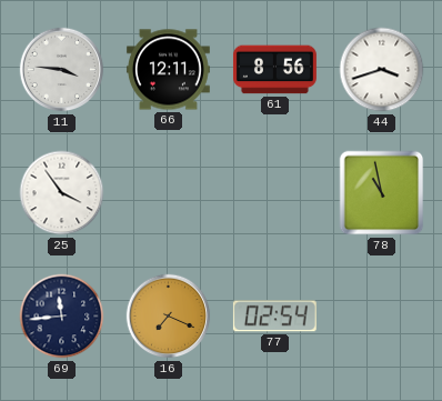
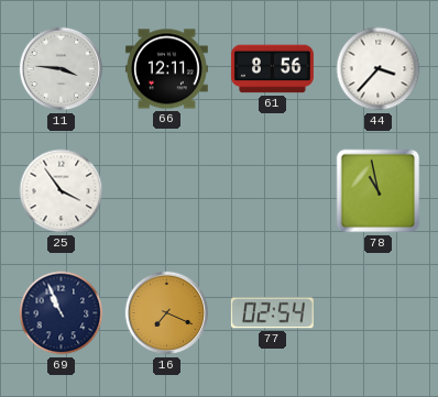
44: 3:42 -> 3:37
69: 11:44 -> 10:56
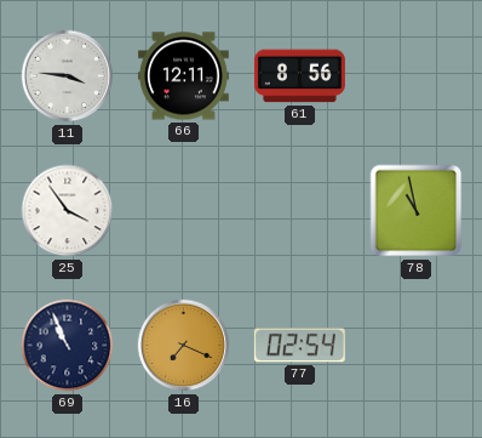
44: 3:37 -> none
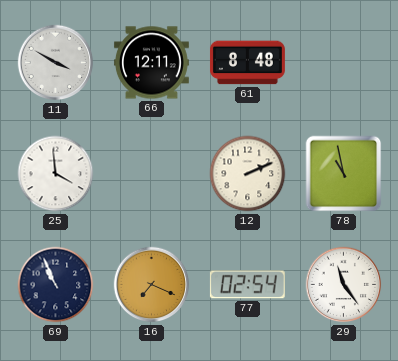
11: 3:46 -> 3:50
61: 8:56 -> 8:48
25: 3:54 -> 3:59
12: none -> 2:11
29: none -> 11:24
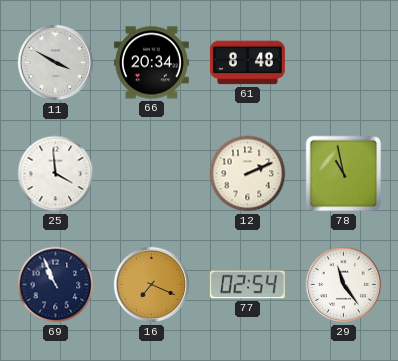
66: 12:11 -> 20:34
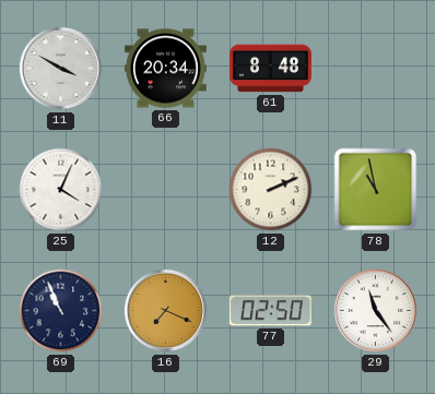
25: 3:59 -> 4:04
77: 02:54 -> 02:50
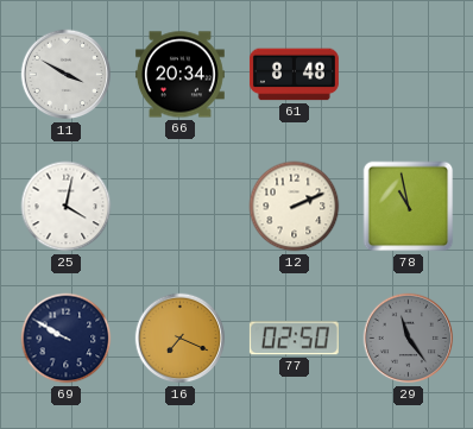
25: 4:04 -> 4:02
69: 10:56 -> 9:50
29 dial: white -> grey
